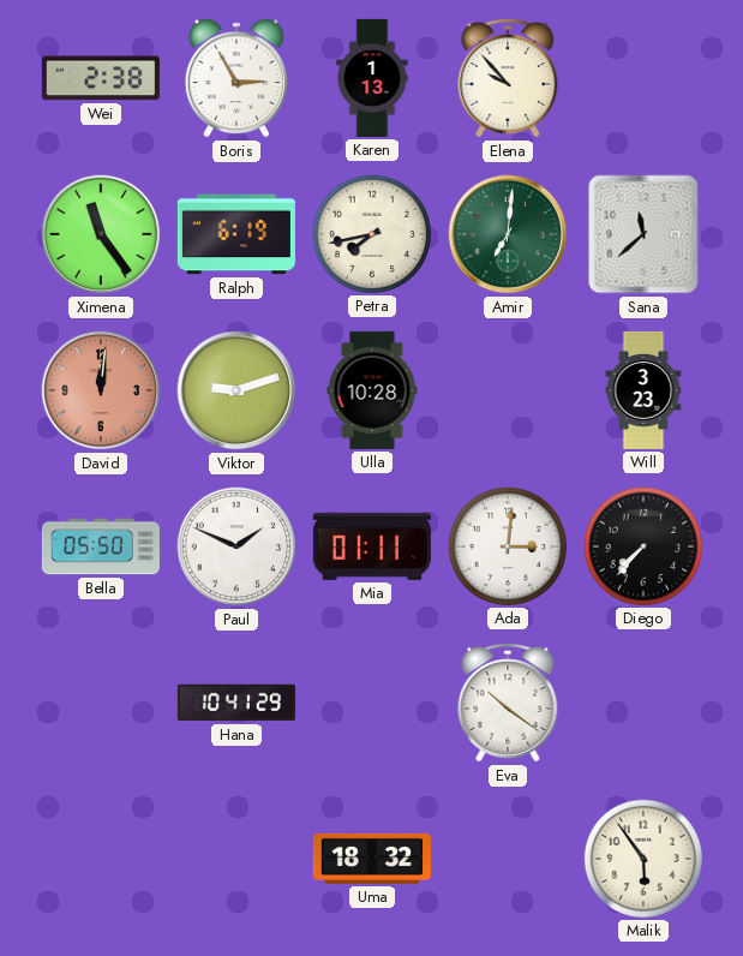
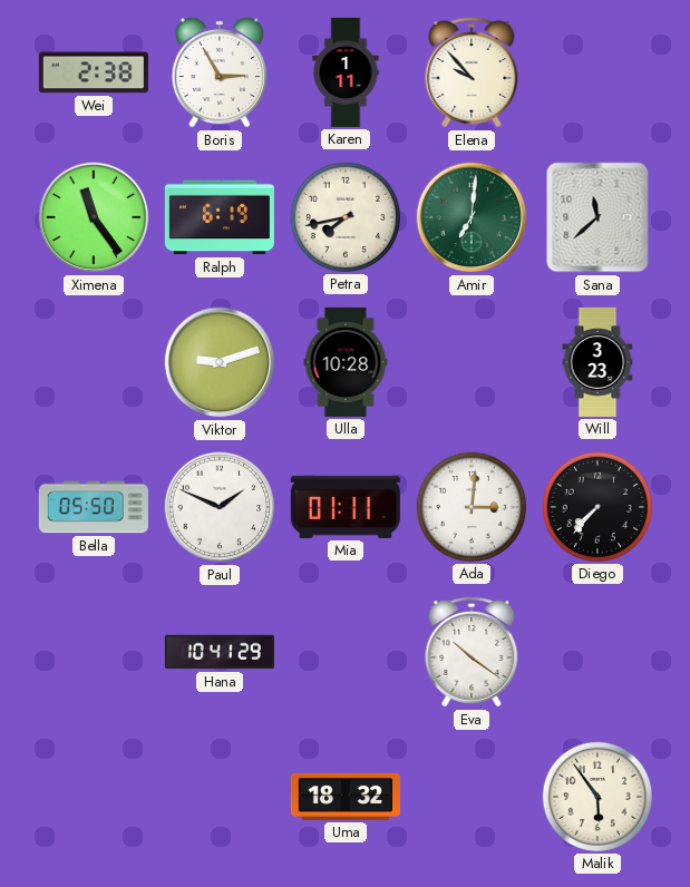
Karen: 1:13 -> 1:11
David: 12:01 -> none
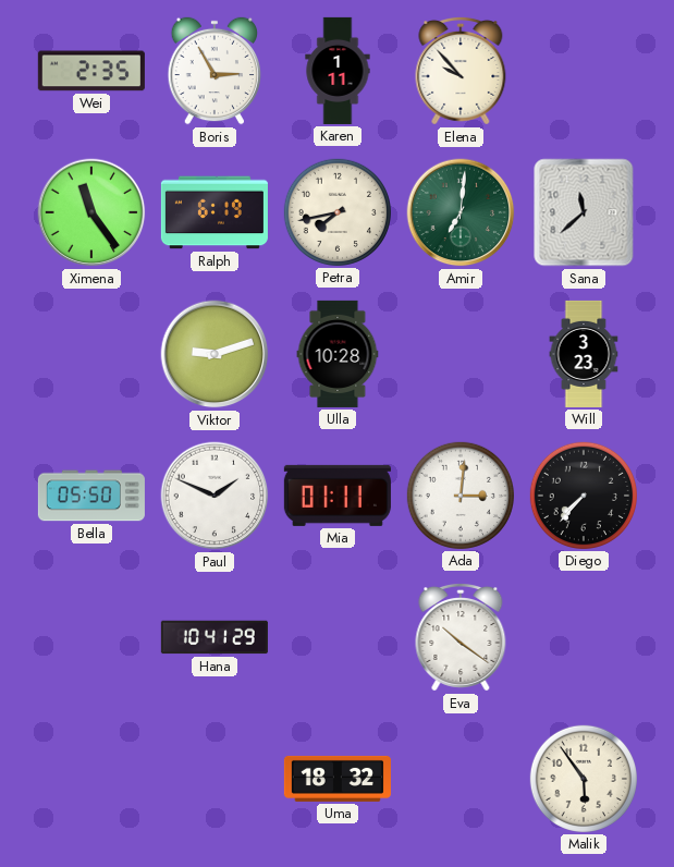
Wei: 2:38 -> 2:35
